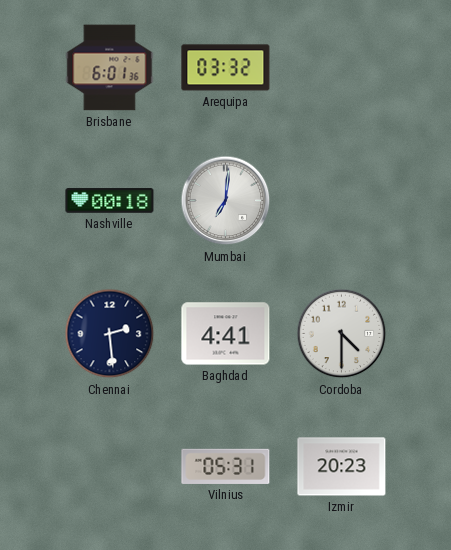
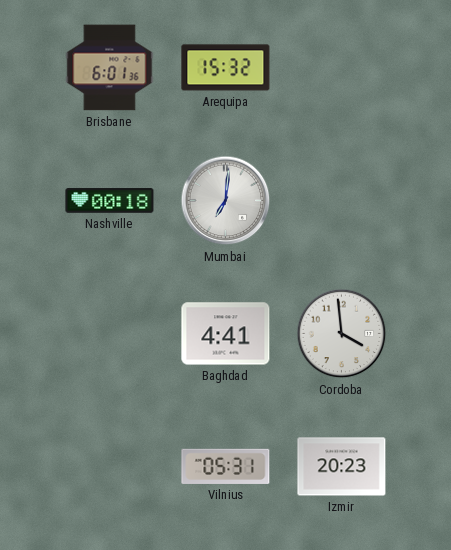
Arequipa: 03:32 -> 15:32
Chennai: 2:29 -> none
Cordoba: 4:30 -> 3:59
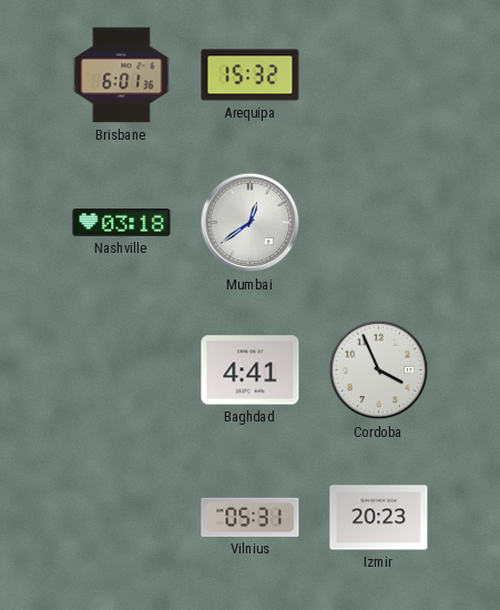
Nashville: 00:18 -> 03:18
Mumbai: 7:01 -> 12:39
Cordoba: 3:59 -> 3:56
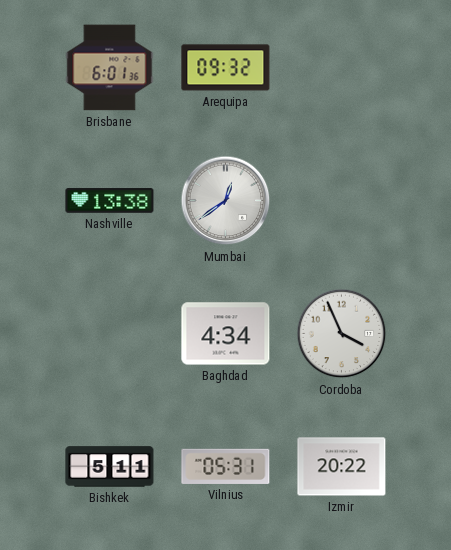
Arequipa: 15:32 -> 09:32
Nashville: 03:18 -> 13:38
Baghdad: 4:41 -> 4:34
Bishkek: none -> 5:11
Izmir: 20:23 -> 20:22
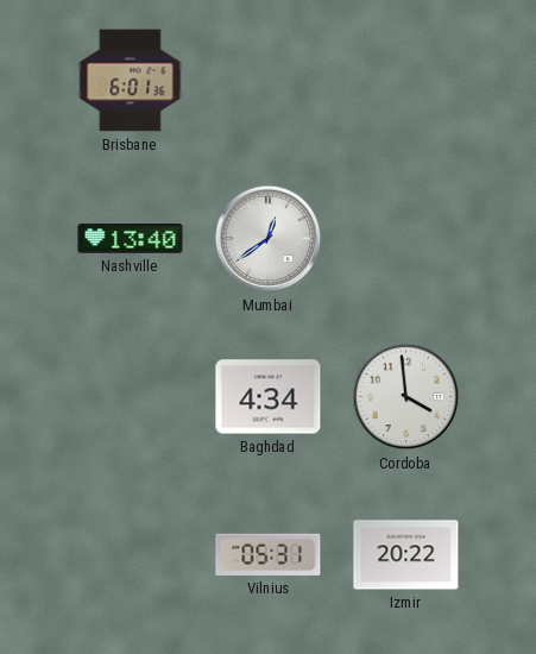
Arequipa: 09:32 -> none
Nashville: 13:38 -> 13:40
Cordoba: 3:56 -> 3:59
Bishkek: 5:11 -> none
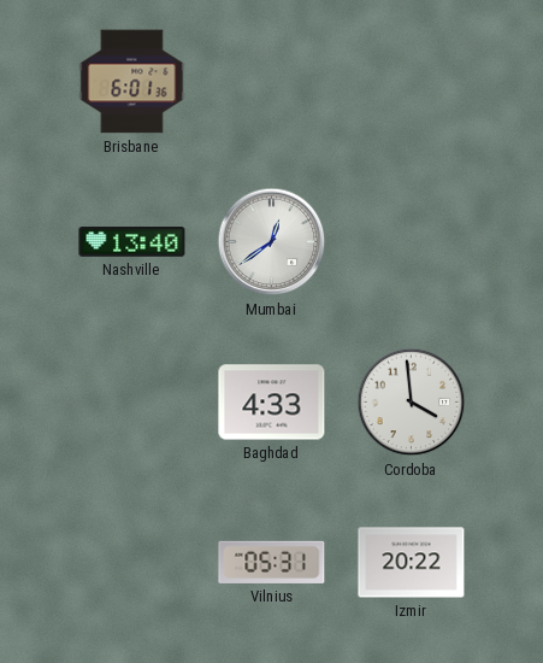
Baghdad: 4:34 -> 4:33
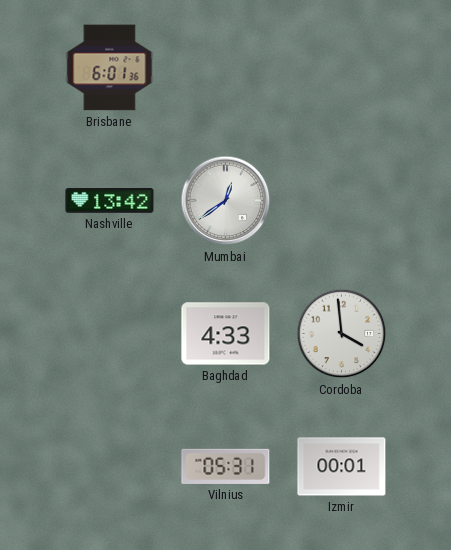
Nashville: 13:40 -> 13:42
Izmir: 20:22 -> 00:01
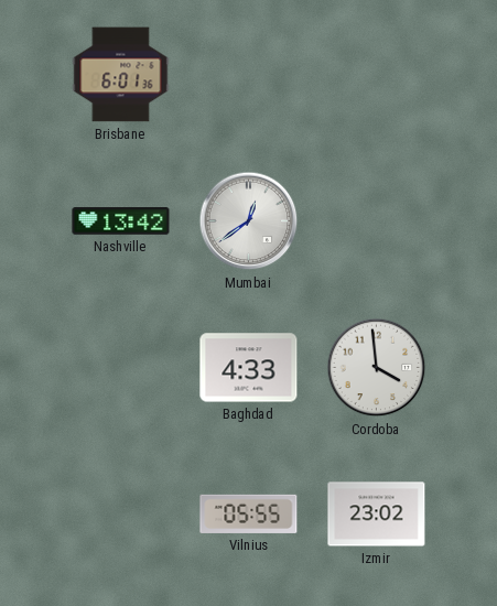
Vilnius: 05:31 -> 05:55
Izmir: 00:01 -> 23:02
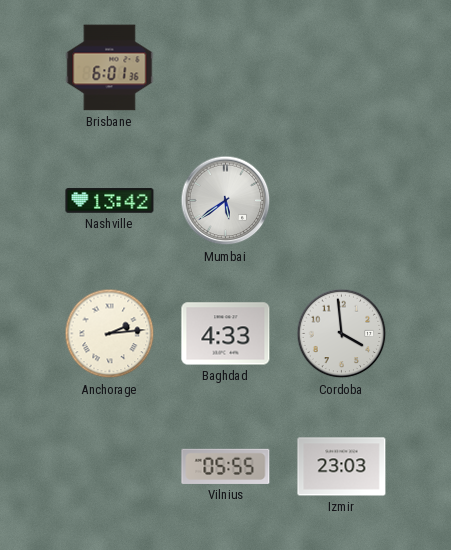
Mumbai: 12:39 -> 5:39
Anchorage: none -> 2:14
Izmir: 23:02 -> 23:03
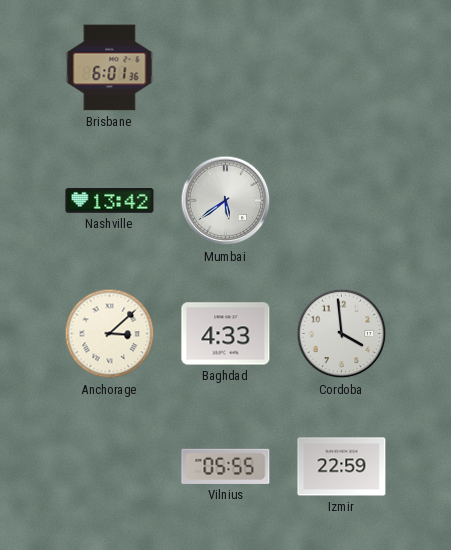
Anchorage: 2:14 -> 3:08
Izmir: 23:03 -> 22:59
